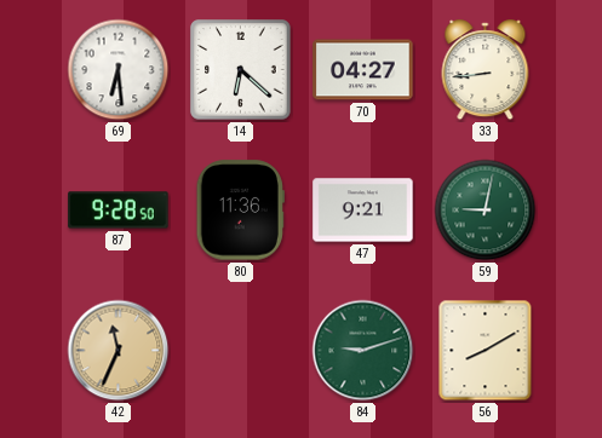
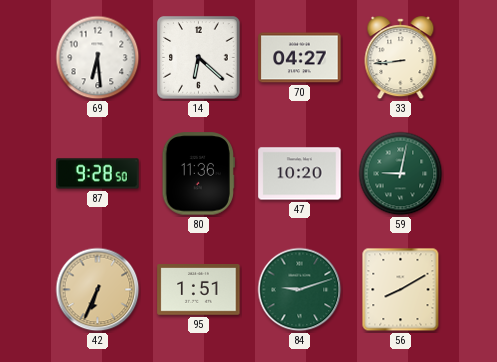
47: 9:21 -> 10:20
42: 11:34 -> 6:34
95: none -> 1:51
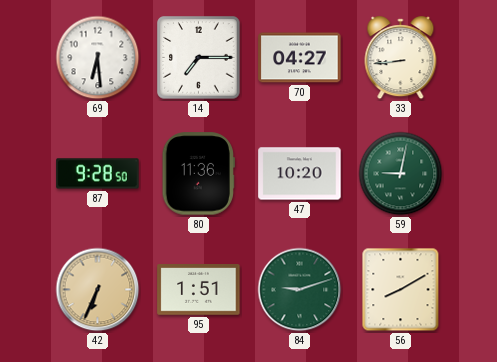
14: 6:22 -> 7:15
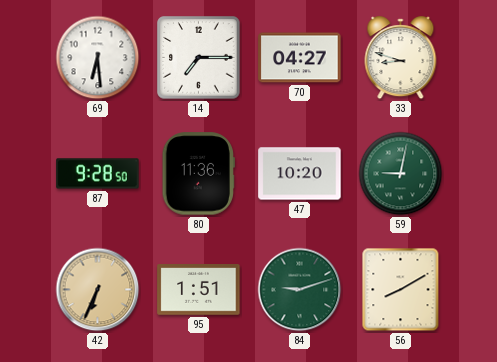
33: 8:44 -> 8:48
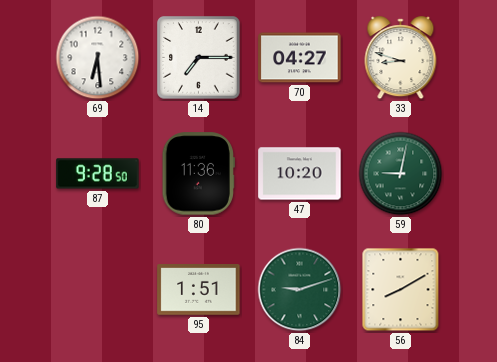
42: 6:34 -> none
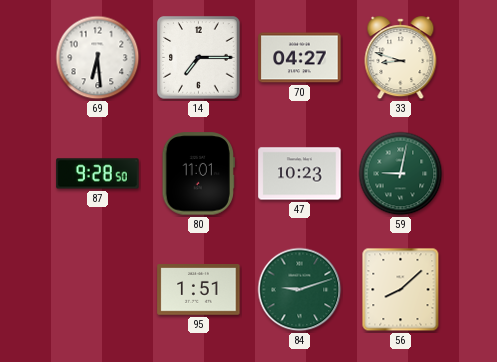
80: 11:36 -> 11:01
47: 10:20 -> 10:23
56: 8:10 -> 8:08
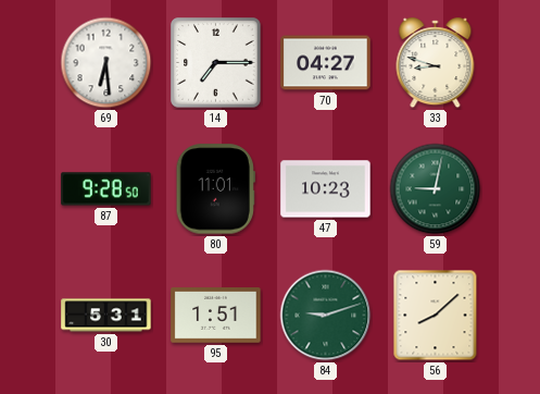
30: none -> 5:31
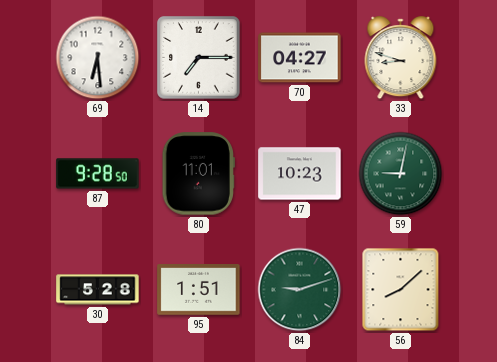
30: 5:31 -> 5:28
